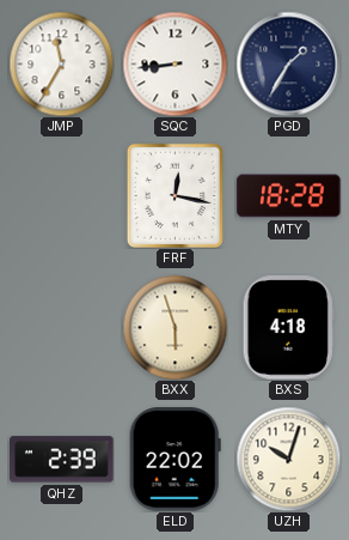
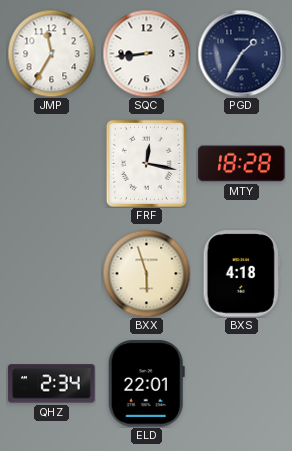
QHZ: 2:39 -> 2:34
ELD: 22:02 -> 22:01
UZH: 10:03 -> none
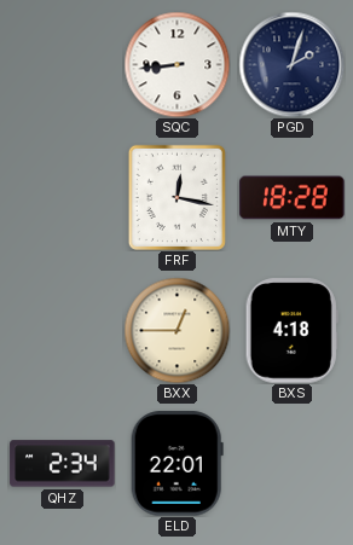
JMP: 11:35 -> none
PGD: 1:35 -> 2:03
BXX: 5:57 -> 12:45
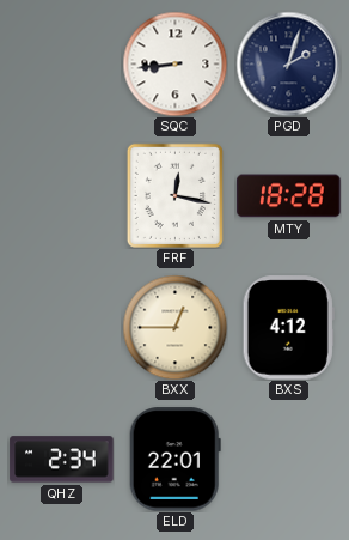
BXS: 4:18 -> 4:12
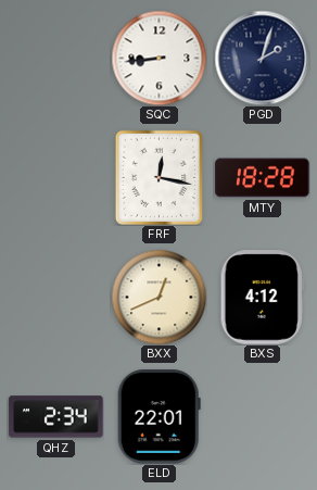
BXX: 12:45 -> 12:41
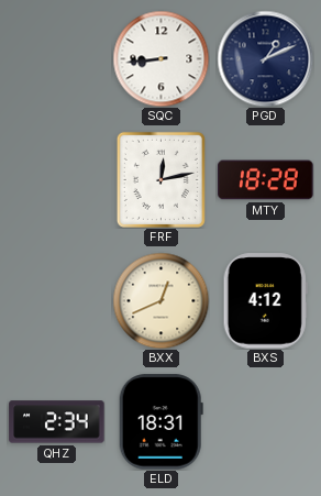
PGD: 2:03 -> 1:11
FRF: 12:17 -> 12:13
ELD: 22:01 -> 18:31
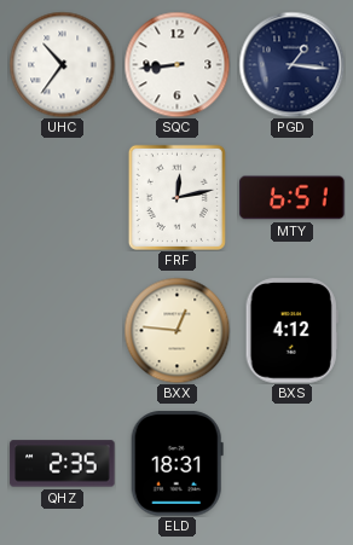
UHC: none -> 10:36
PGD: 1:11 -> 1:16
MTY: 18:28 -> 6:51
BXX: 12:41 -> 12:46
QHZ: 2:34 -> 2:35
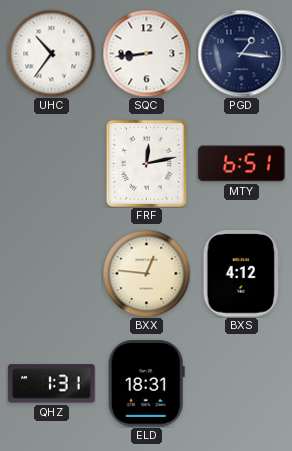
QHZ: 2:35 -> 1:31
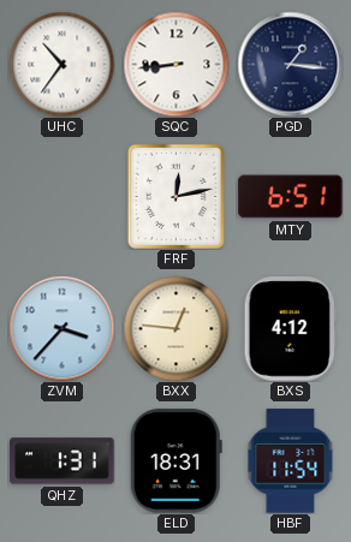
ZVM: none -> 3:37
HBF: none -> 11:54
